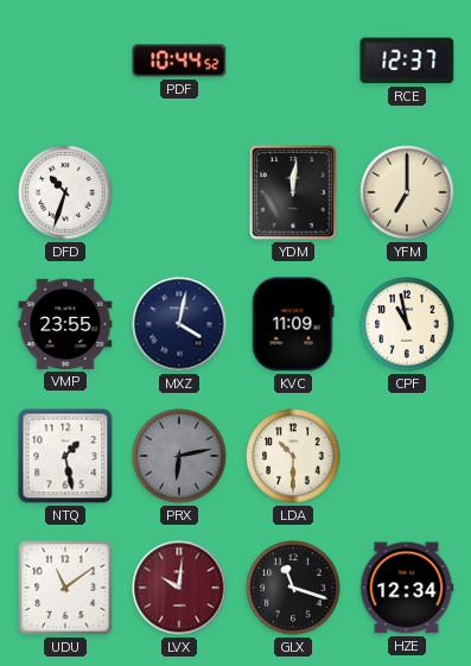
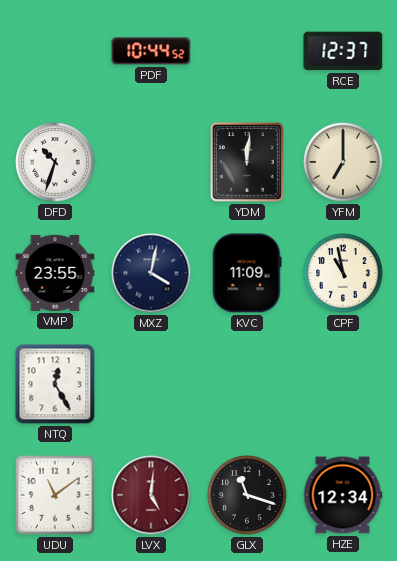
NTQ: 1:28 -> 12:25
PRX: 6:13 -> none
LDA: 10:30 -> none
LVX: 10:01 -> 5:01
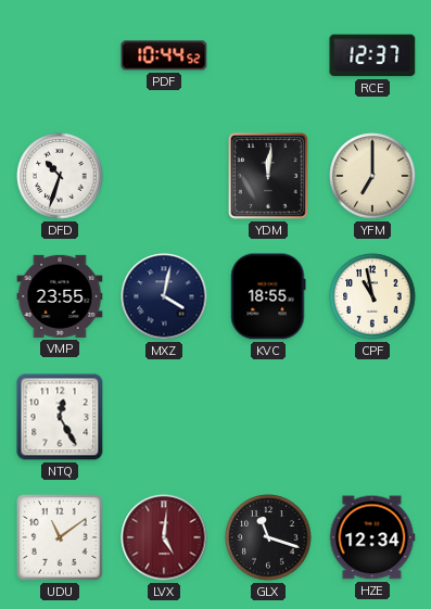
KVC: 11:09 -> 18:55
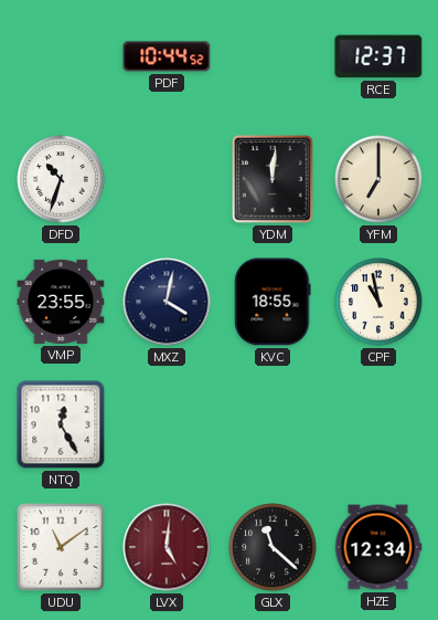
GLX: 11:18 -> 11:22
